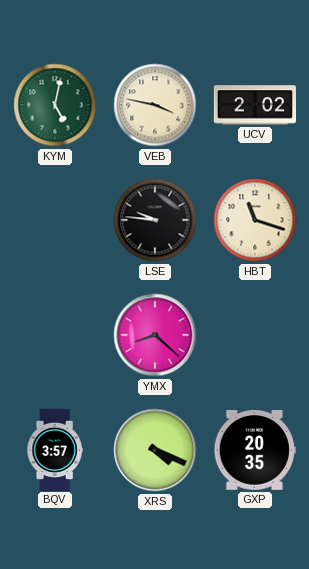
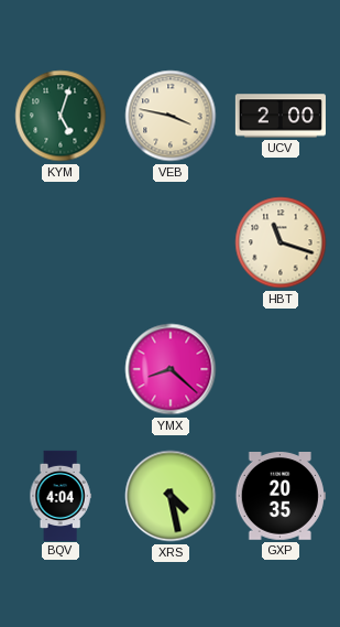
KYM: 5:02 -> 5:03
UCV: 2:02 -> 2:00
LSE: 9:46 -> none
BQV: 3:57 -> 4:04
XRS: 4:19 -> 4:28
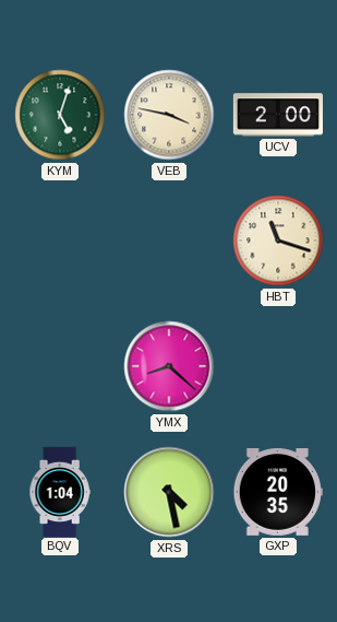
BQV: 4:04 -> 1:04
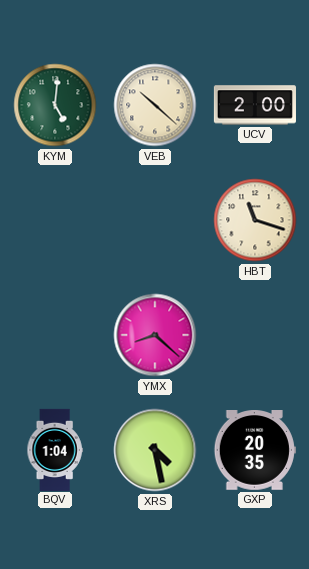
KYM: 5:03 -> 5:01
VEB: 3:47 -> 10:22
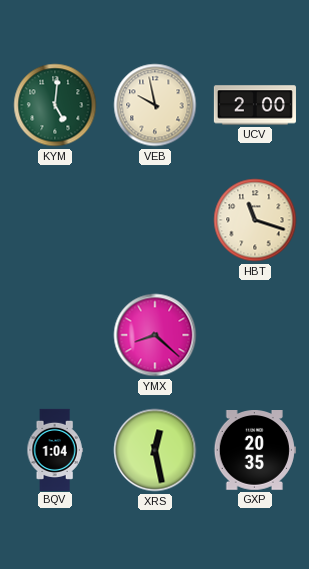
VEB: 10:22 -> 9:58
XRS: 4:28 -> 12:28
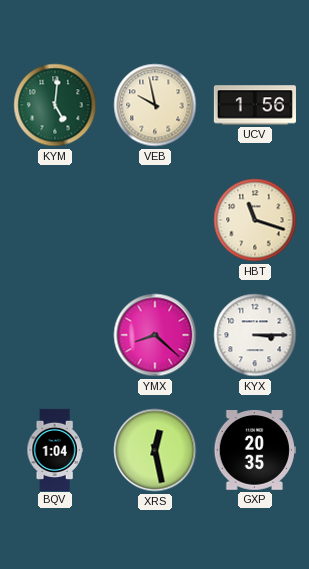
UCV: 2:00 -> 1:56
KYX: none -> 3:15
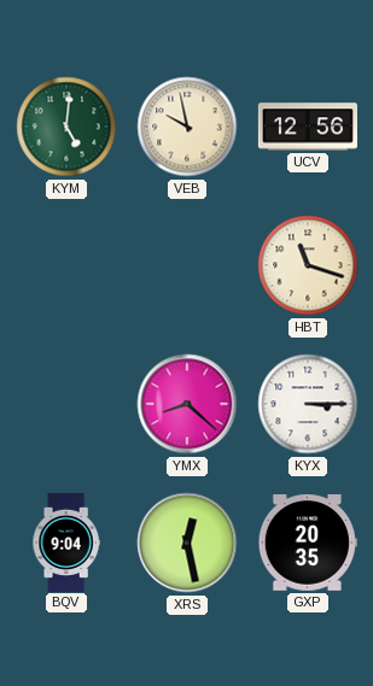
UCV: 1:56 -> 12:56
BQV: 1:04 -> 9:04
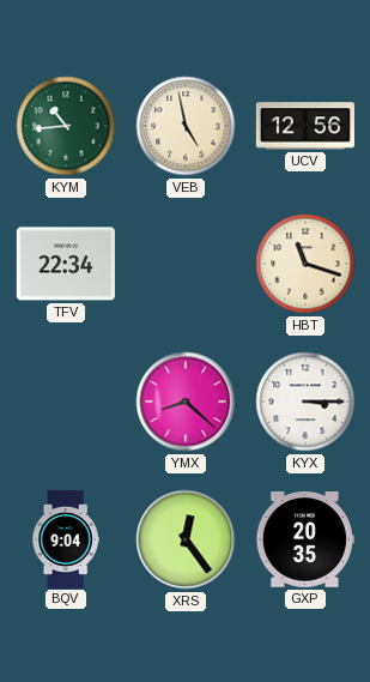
KYM: 5:01 -> 10:44
VEB: 9:58 -> 4:58
TFV: none -> 22:34
XRS: 12:28 -> 12:24
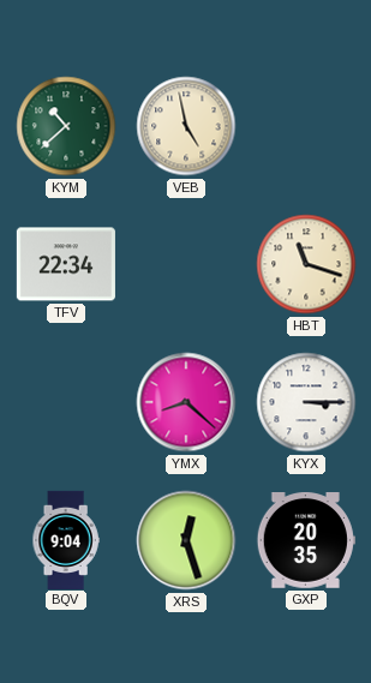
KYM: 10:44 -> 10:38
UCV: 12:56 -> none
XRS: 12:24 -> 12:27
